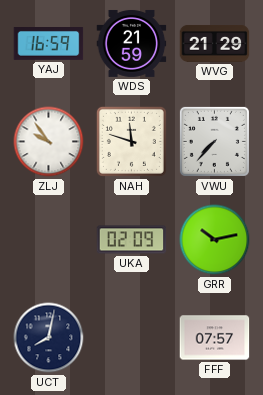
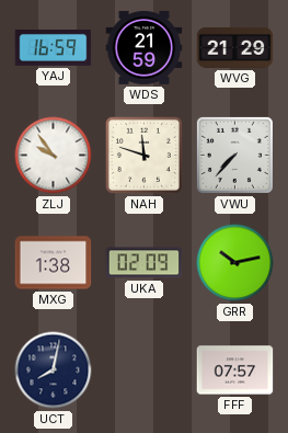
MXG: none -> 1:38
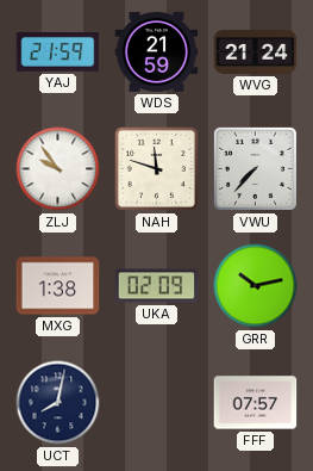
YAJ: 16:59 -> 21:59
WVG: 21:29 -> 21:24
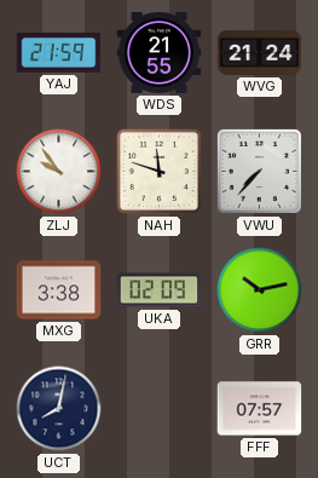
WDS: 21:59 -> 21:55
MXG: 1:38 -> 3:38
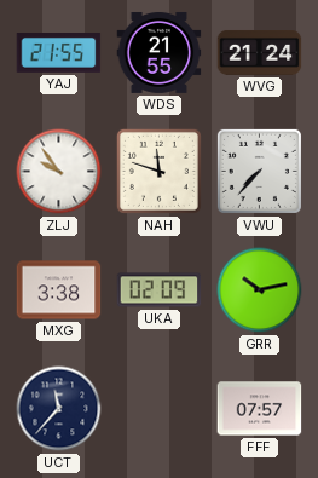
YAJ: 21:59 -> 21:55
UCT: 8:02 -> 11:37
